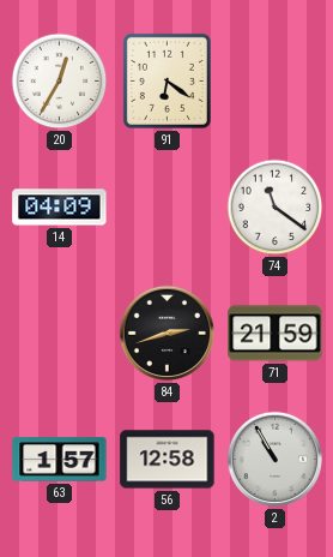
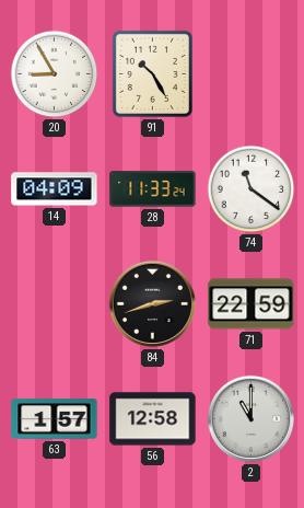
20: 12:35 -> 8:55
91: 6:21 -> 10:25
28: none -> 11:33
71: 21:59 -> 22:59
2: 10:55 -> 11:00
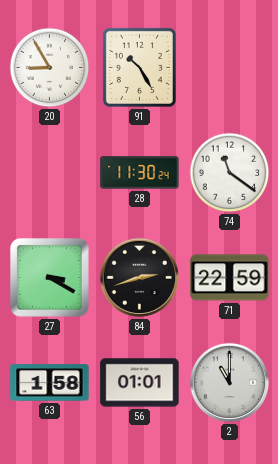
14: 04:09 -> none
28: 11:33 -> 11:30
27: none -> 3:20
63: 1:57 -> 1:58
56: 12:58 -> 01:01
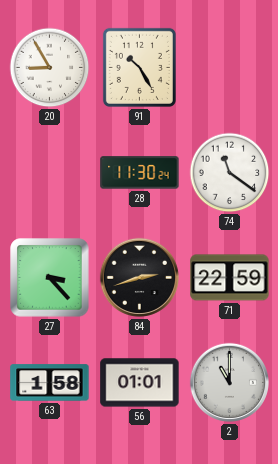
27: 3:20 -> 3:23
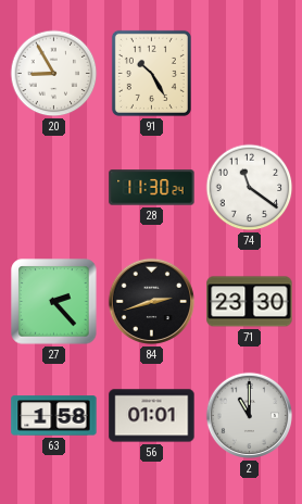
27: 3:23 -> 2:23
71: 22:59 -> 23:30
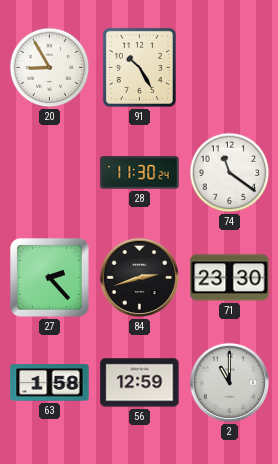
56: 01:01 -> 12:59
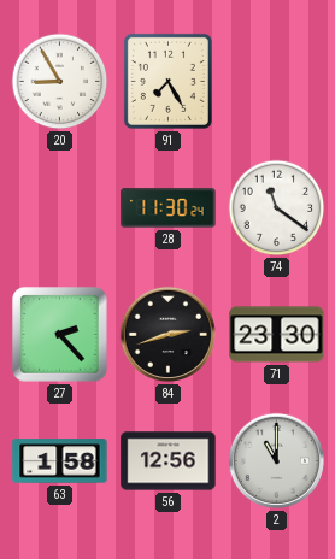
91: 10:25 -> 7:25
56: 12:59 -> 12:56
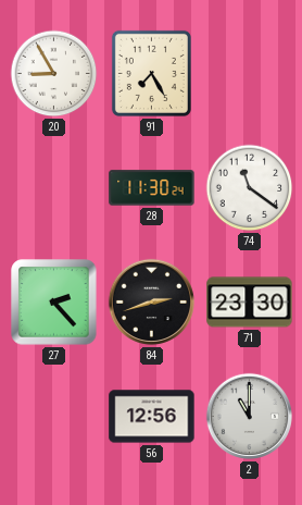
63: 1:58 -> none
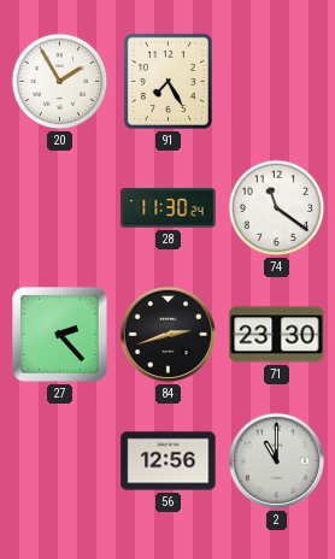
20: 8:55 -> 1:55
